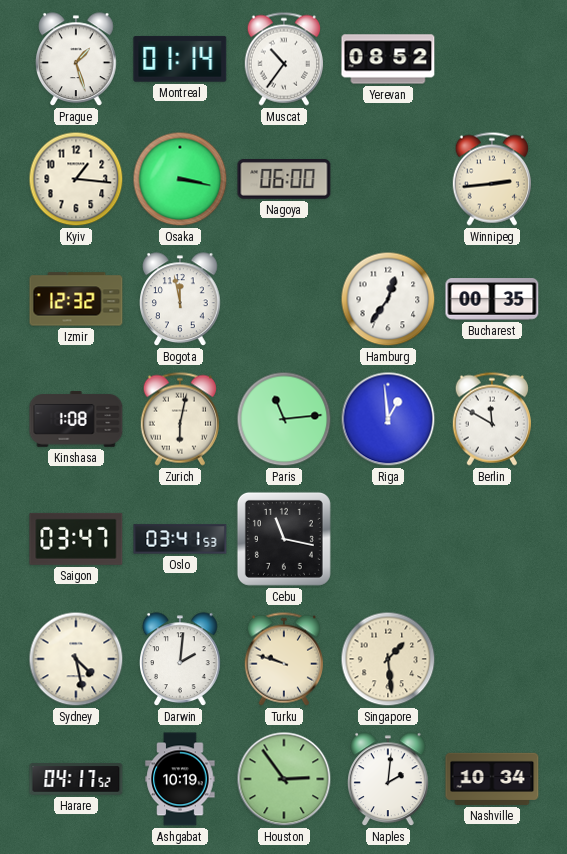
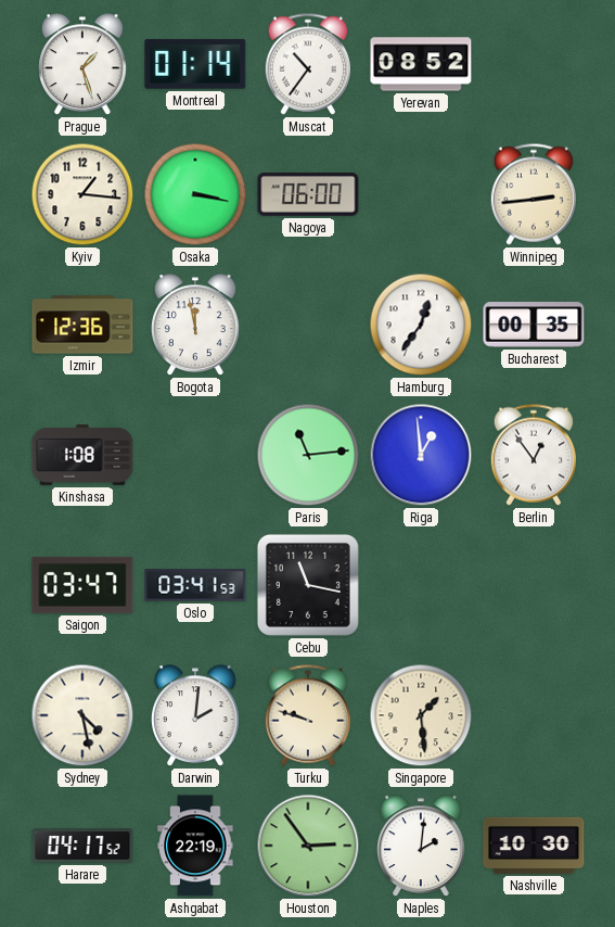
Izmir: 12:32 -> 12:36
Zurich: 6:02 -> none
Berlin: 11:50 -> 12:54
Ashgabat: 10:19 -> 22:19
Nashville: 10:34 -> 10:30
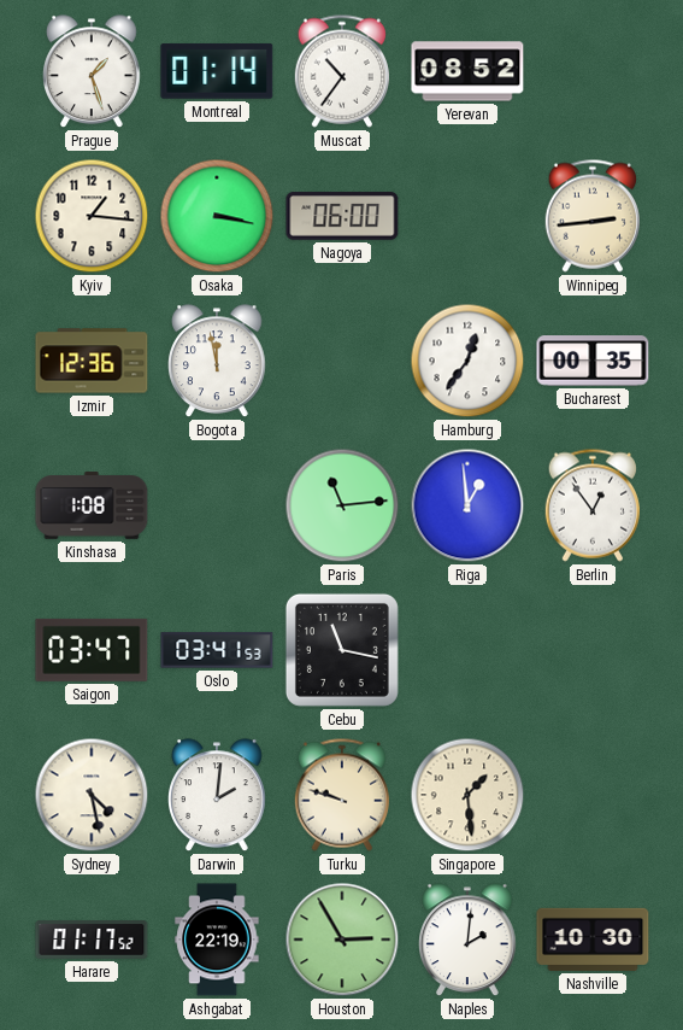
Harare: 04:17 -> 01:17
Houston: 2:54 -> 2:55
